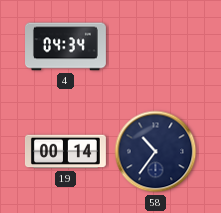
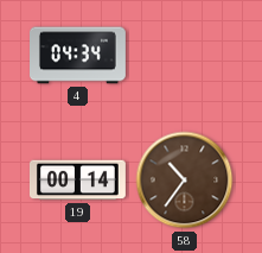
58 dial: navy -> brown
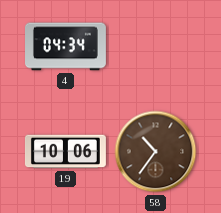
19: 00:14 -> 10:06
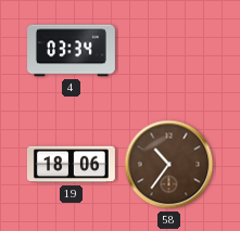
4: 04:34 -> 03:34
19: 10:06 -> 18:06
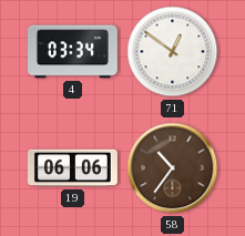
71: none -> 12:51
19: 18:06 -> 06:06
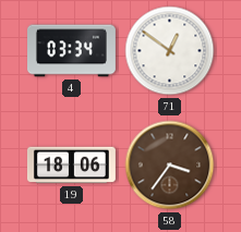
19: 06:06 -> 18:06
58: 10:36 -> 3:36
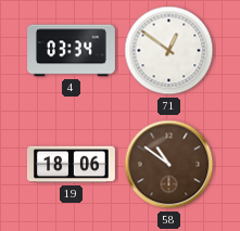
58: 3:36 -> 10:51
